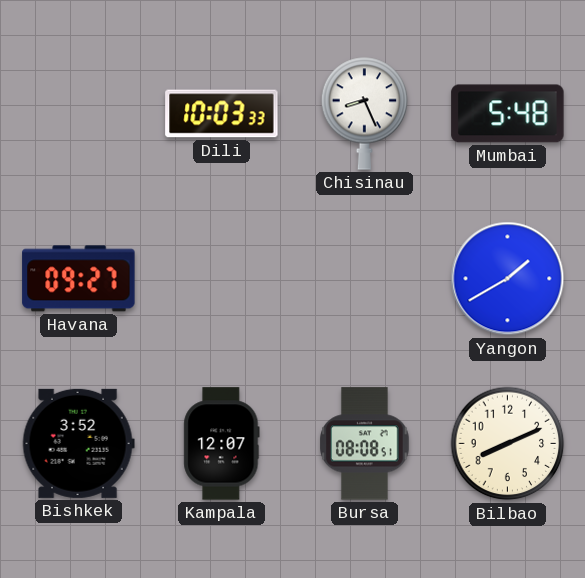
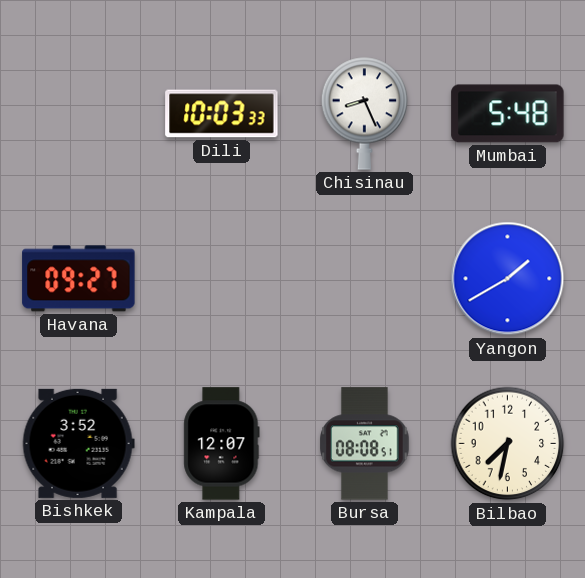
Bilbao: 8:11 -> 7:32
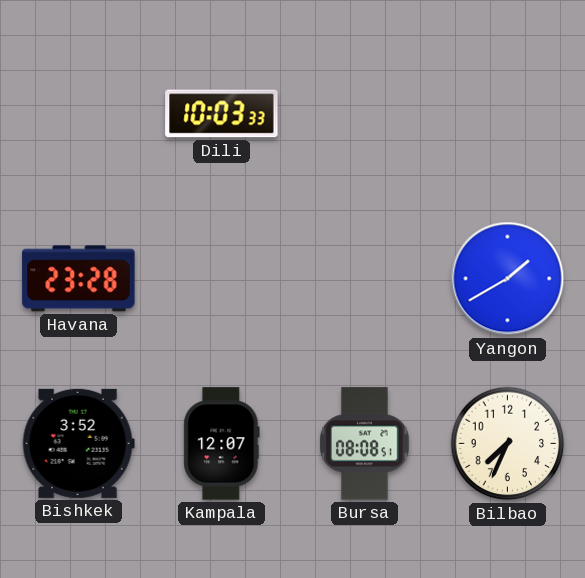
Chisinau: 8:26 -> none
Mumbai: 5:48 -> none
Havana: 09:27 -> 23:28
Bilbao: 7:32 -> 7:34
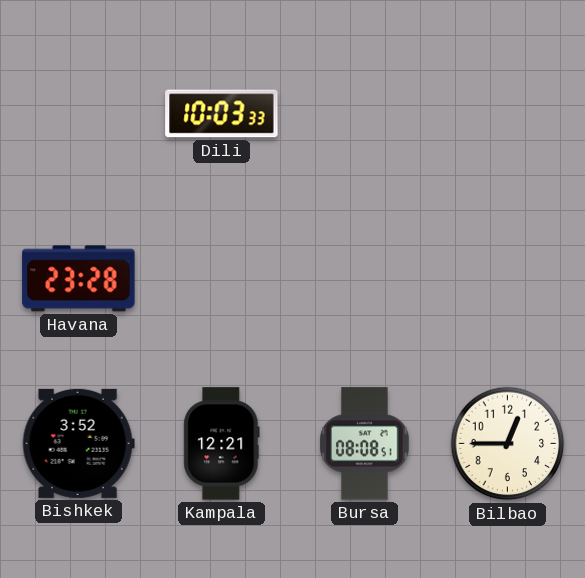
Yangon: 1:40 -> none
Kampala: 12:07 -> 12:21
Bilbao: 7:34 -> 12:45
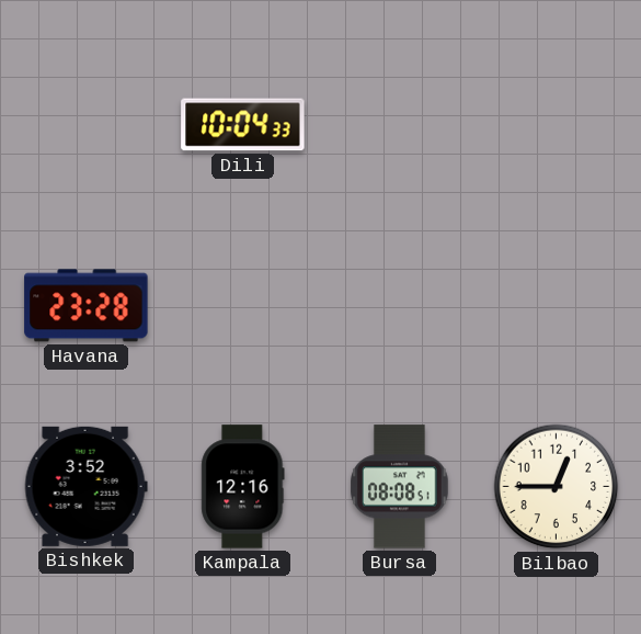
Dili: 10:03 -> 10:04
Kampala: 12:21 -> 12:16
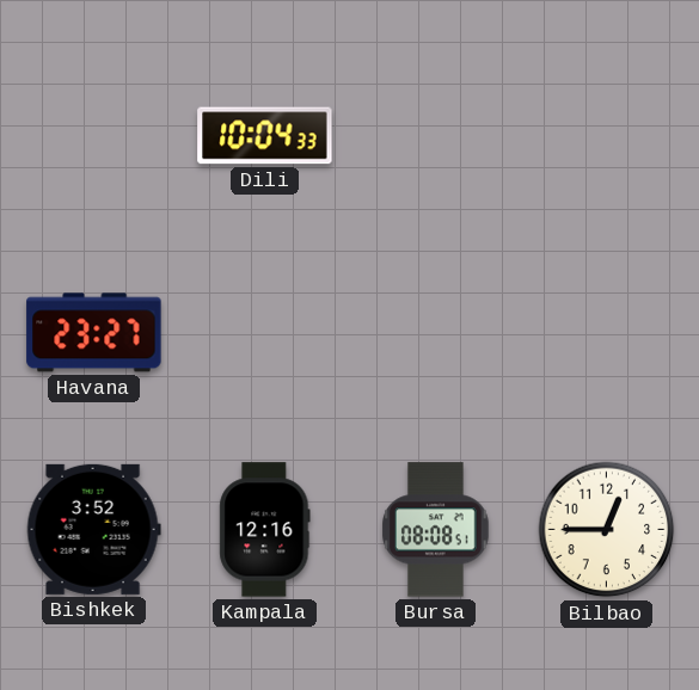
Havana: 23:28 -> 23:27
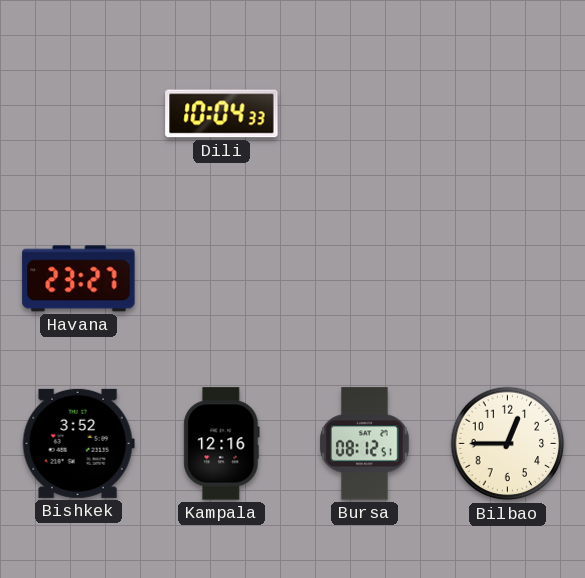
Bursa: 08:08 -> 08:12
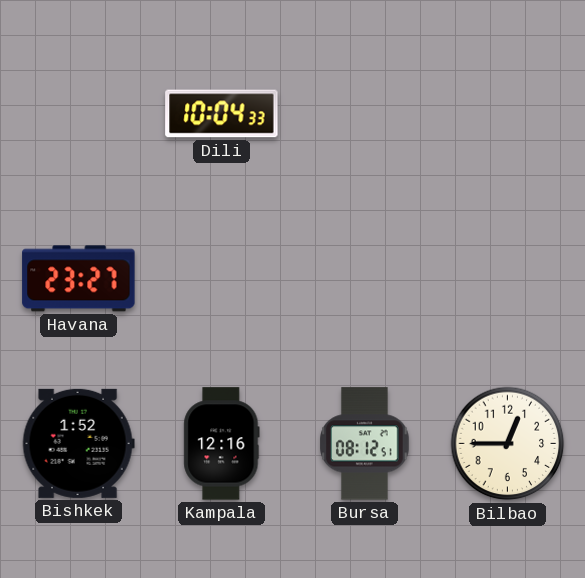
Bishkek: 3:52 -> 1:52
